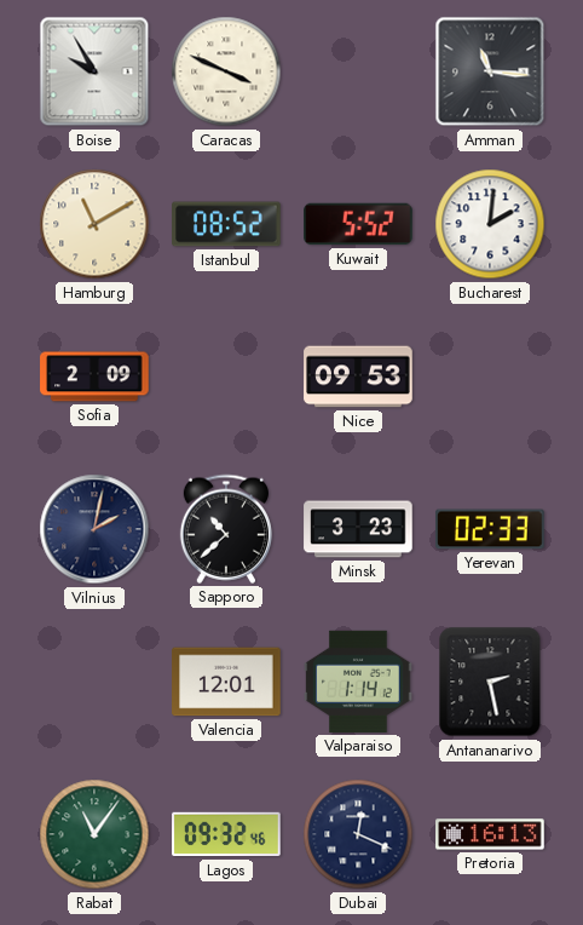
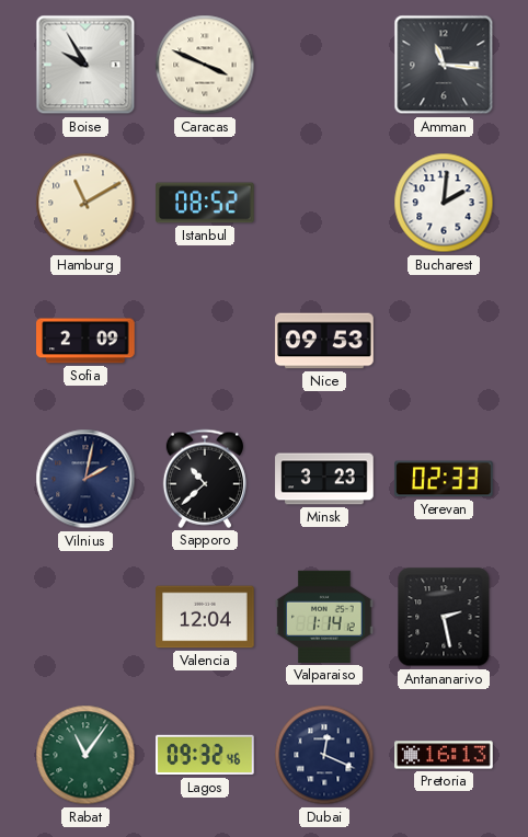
Kuwait: 5:52 -> none
Valencia: 12:01 -> 12:04
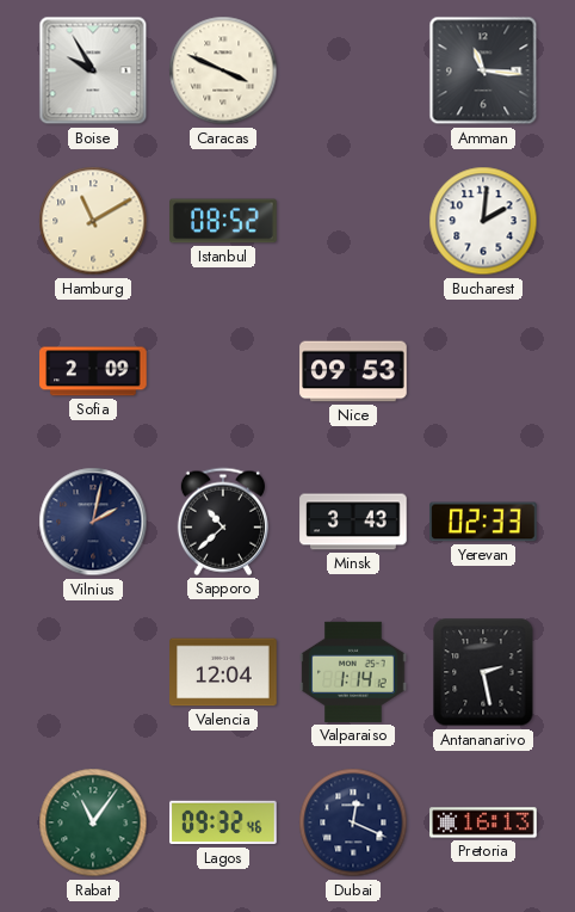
Minsk: 3:23 -> 3:43
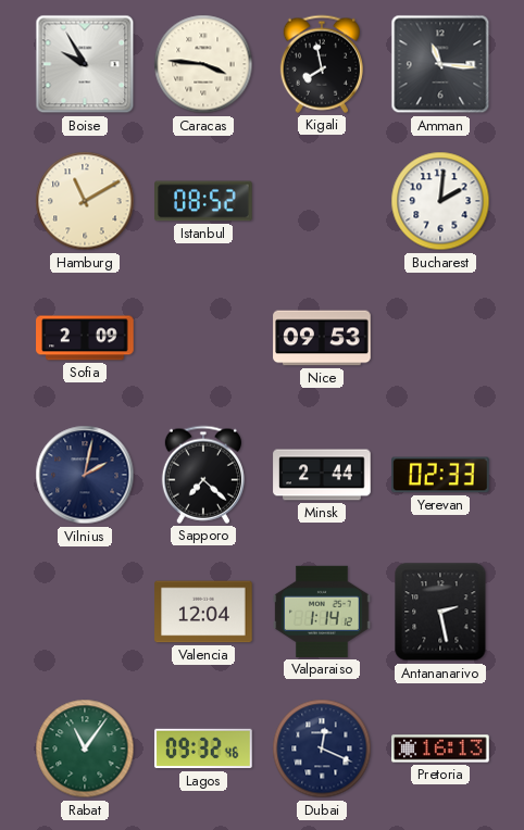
Caracas: 3:49 -> 3:46
Kigali: none -> 7:58
Sapporo: 10:38 -> 7:22
Minsk: 3:43 -> 2:44
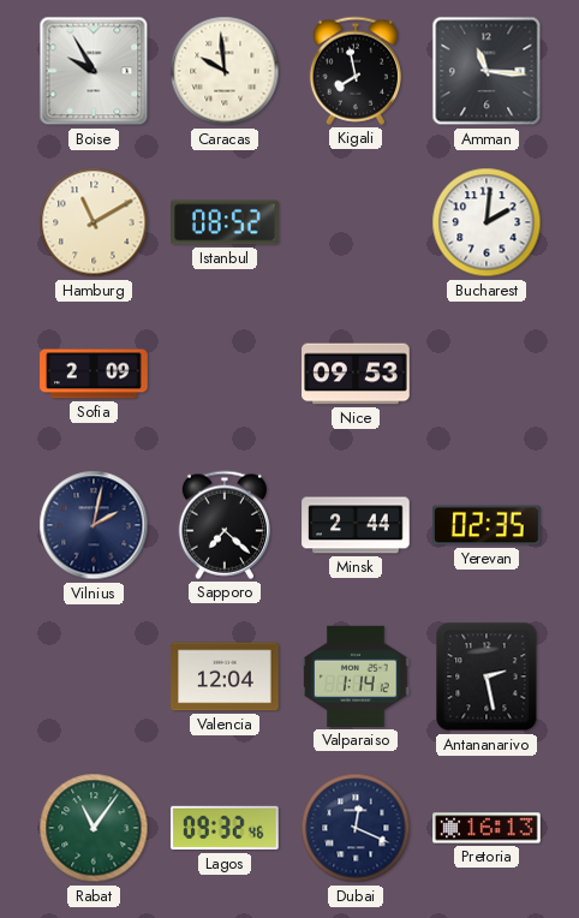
Caracas: 3:46 -> 9:59
Yerevan: 02:33 -> 02:35
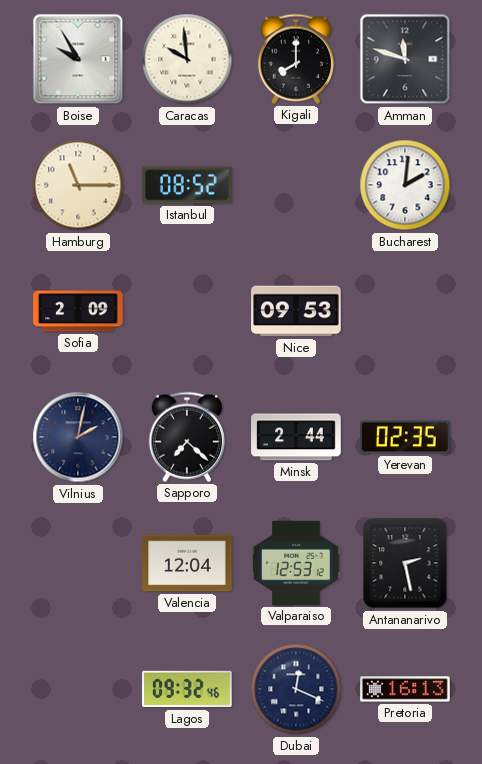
Kigali: 7:58 -> 8:00
Amman: 11:16 -> 11:48
Hamburg: 11:10 -> 11:15
Valparaiso: 1:14 -> 12:53
Rabat: 11:06 -> none
